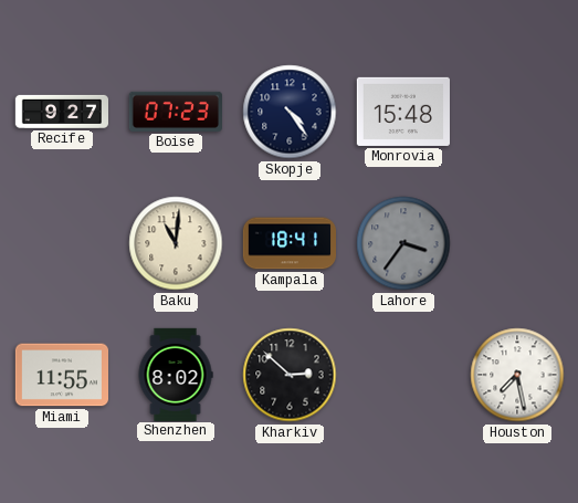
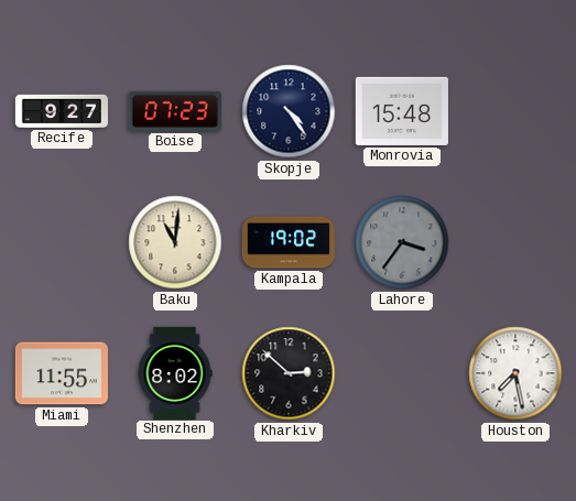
Kampala: 18:41 -> 19:02
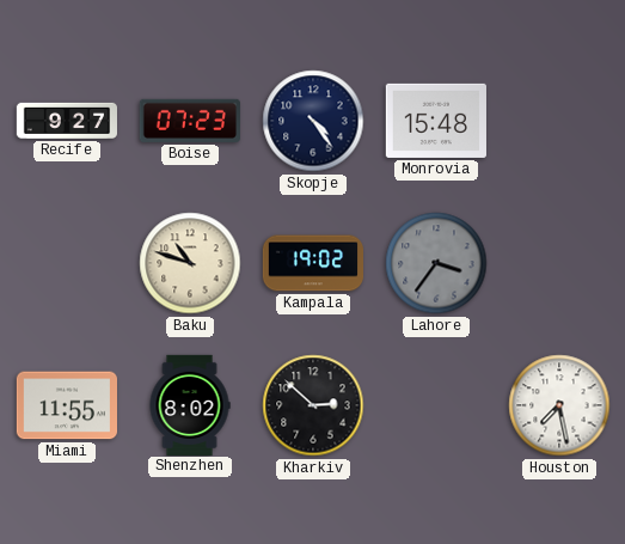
Baku: 11:01 -> 10:48
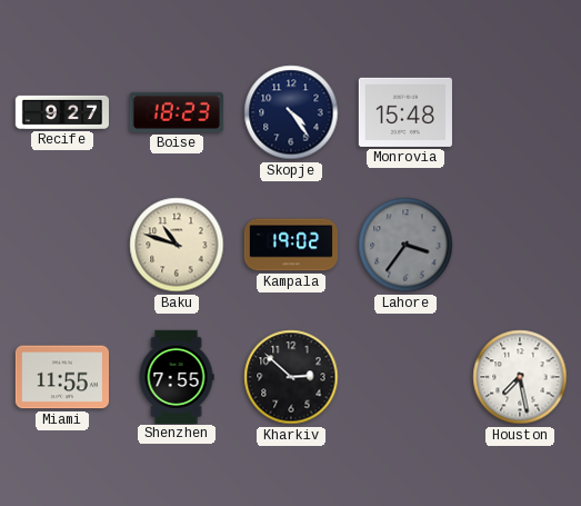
Boise: 07:23 -> 18:23
Shenzhen: 8:02 -> 7:55
